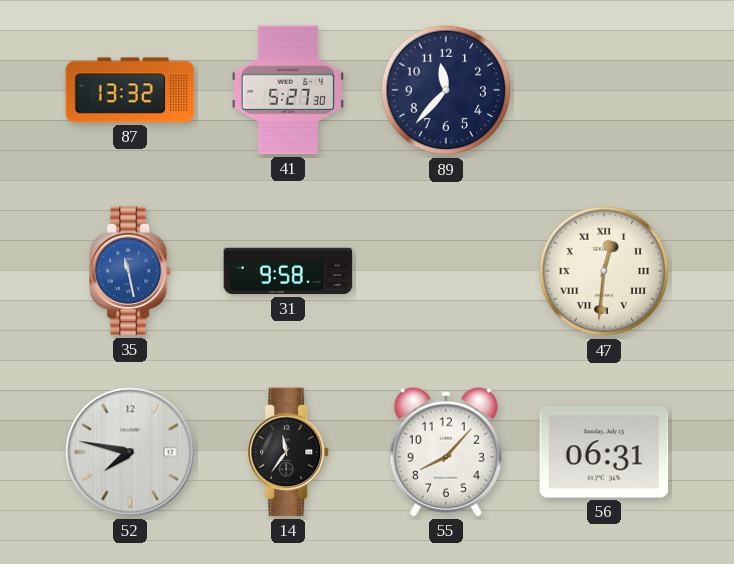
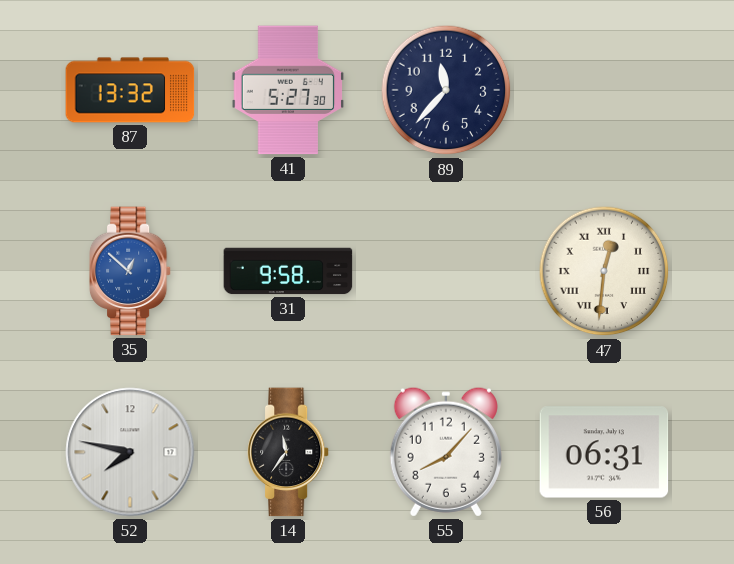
35: 11:28 -> 12:52
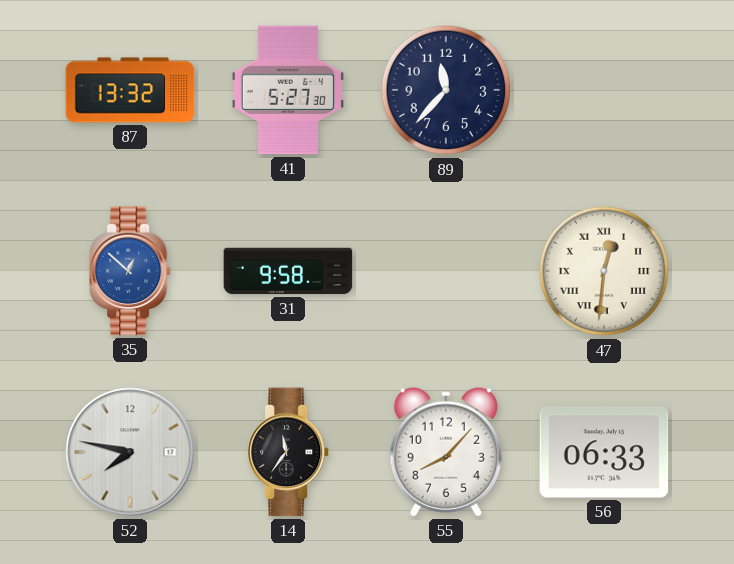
56: 06:31 -> 06:33
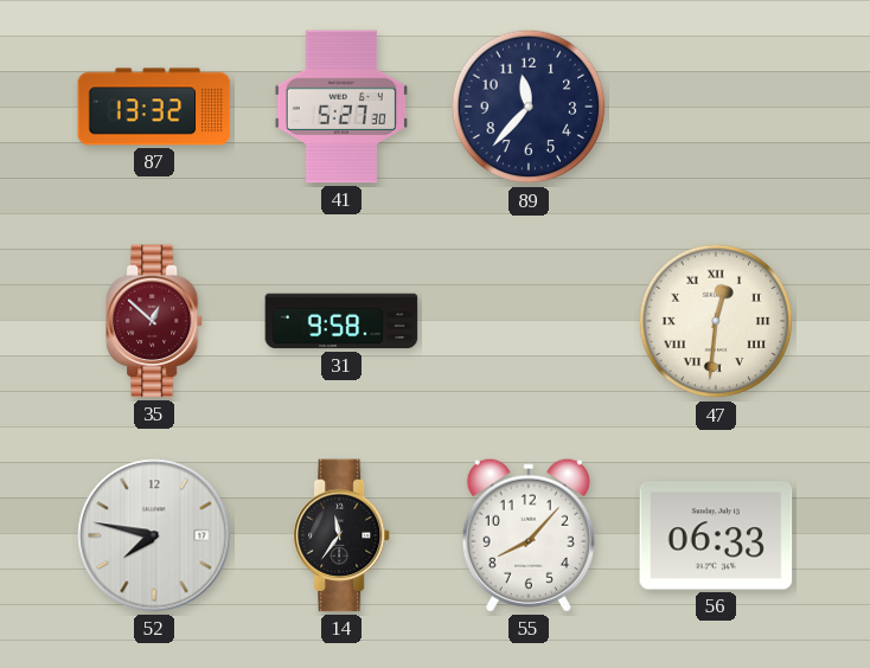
35 dial: blue -> burgundy
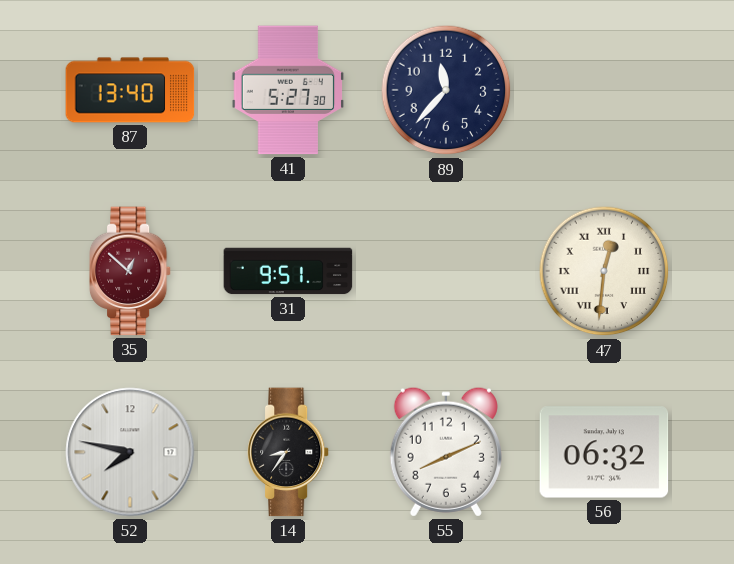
87: 13:32 -> 13:40
31: 9:58 -> 9:51
14: 11:36 -> 8:36
55: 8:07 -> 8:11
56: 06:33 -> 06:32
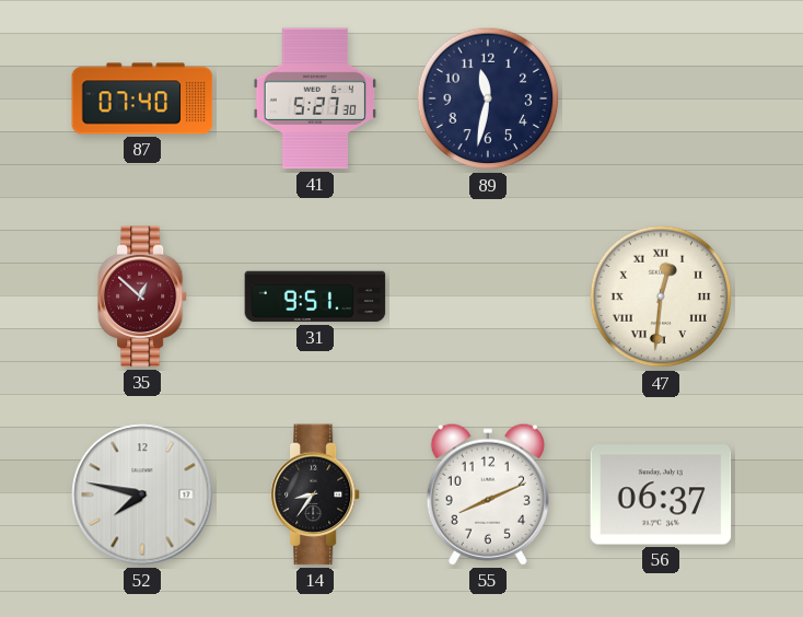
87: 13:40 -> 07:40
89: 11:37 -> 11:32
56: 06:32 -> 06:37
